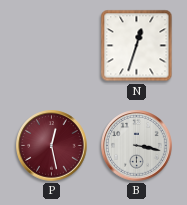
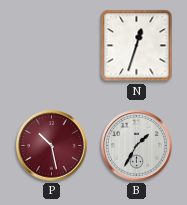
P: 12:28 -> 10:28
B: 3:17 -> 1:35
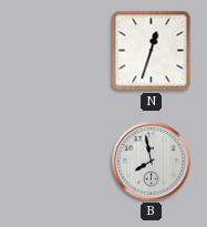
P: 10:28 -> none
B: 1:35 -> 7:58
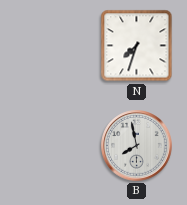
N: 12:33 -> 7:33
